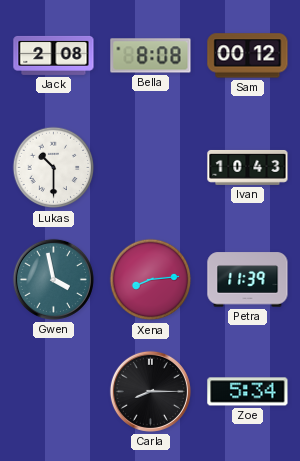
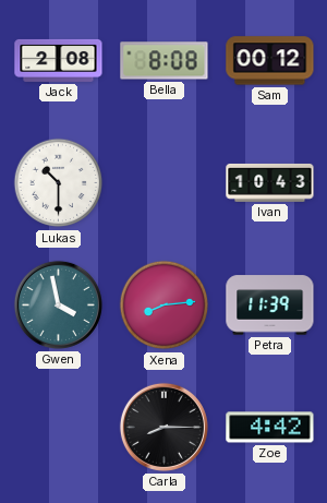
Zoe: 5:34 -> 4:42
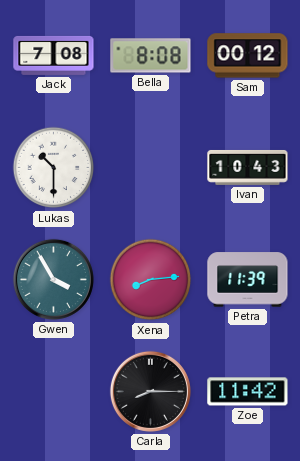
Jack: 2:08 -> 7:08
Gwen: 3:58 -> 3:55
Zoe: 4:42 -> 11:42
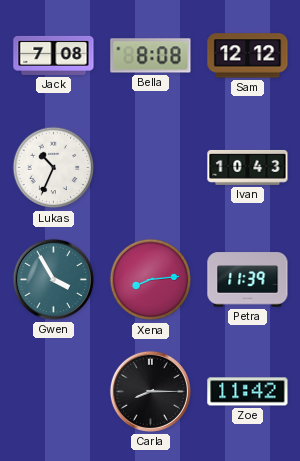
Sam: 00:12 -> 12:12
Lukas: 10:30 -> 10:34
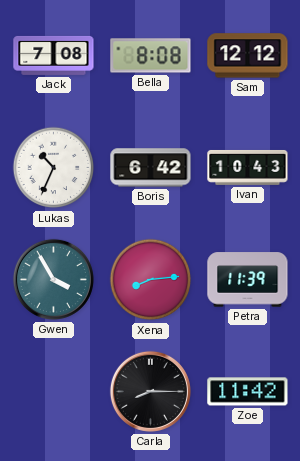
Boris: none -> 6:42
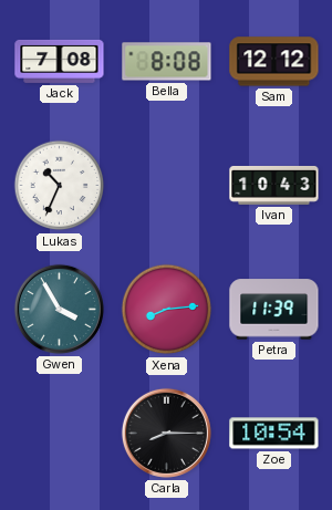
Boris: 6:42 -> none
Zoe: 11:42 -> 10:54
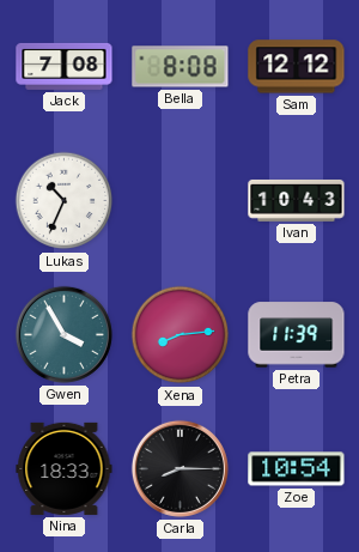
Nina: none -> 18:33
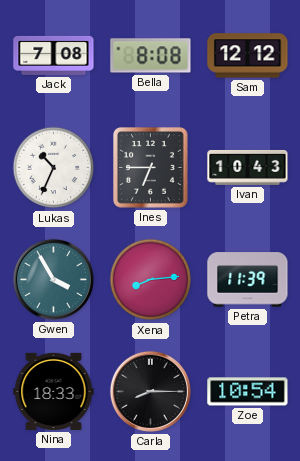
Ines: none -> 6:45
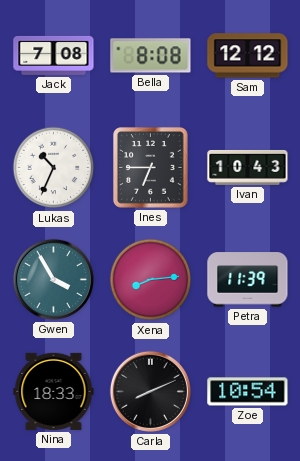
Carla: 8:15 -> 8:11
